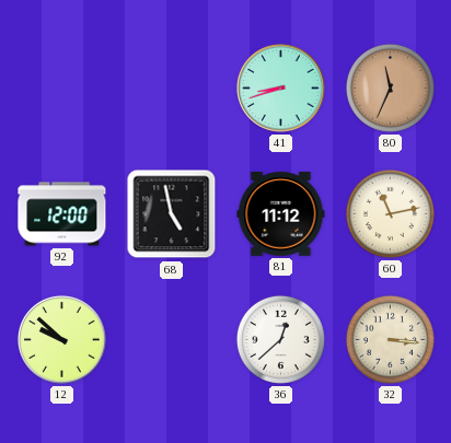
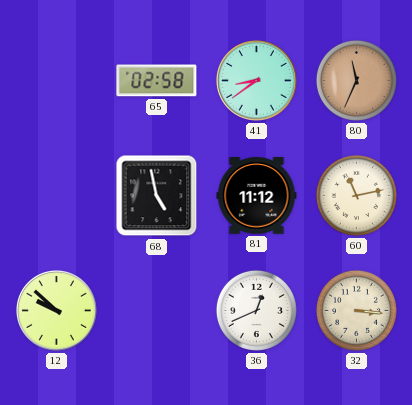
65: none -> 02:58
41: 8:42 -> 8:39
92: 12:00 -> none
36: 12:38 -> 12:41
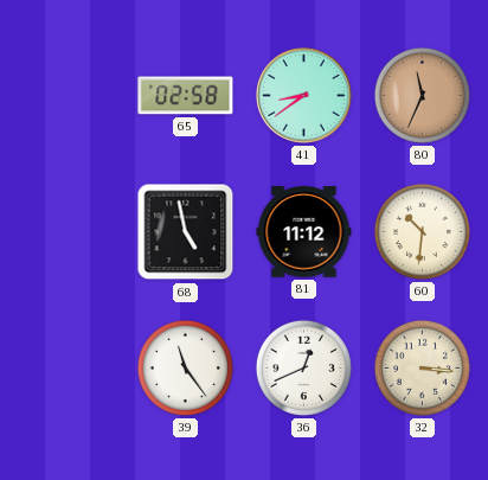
60: 11:13 -> 10:31
12: 9:52 -> none
39: none -> 11:24
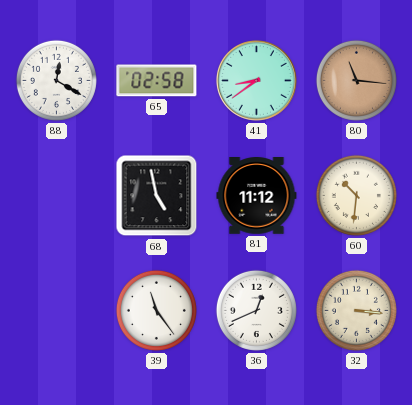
88: none -> 12:20
80: 11:34 -> 11:16
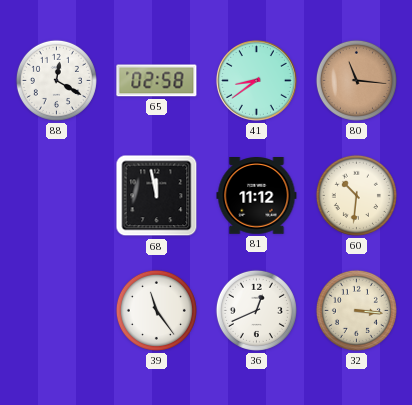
68: 4:58 -> 11:58
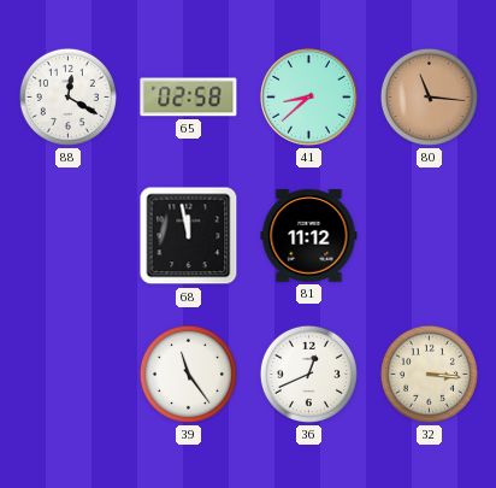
41: 8:39 -> 8:38
60: 10:31 -> none
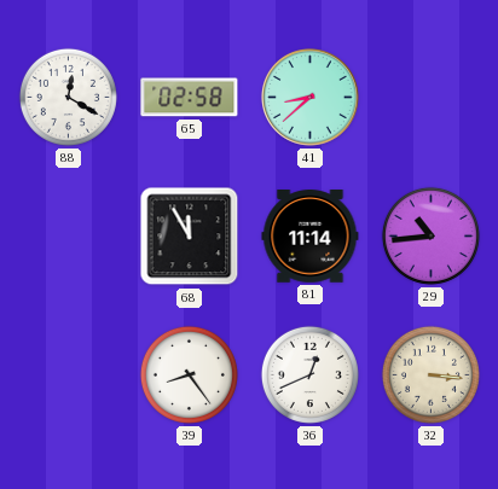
80: 11:16 -> none
68: 11:58 -> 11:55
81: 11:12 -> 11:14
29: none -> 10:44
39: 11:24 -> 8:24
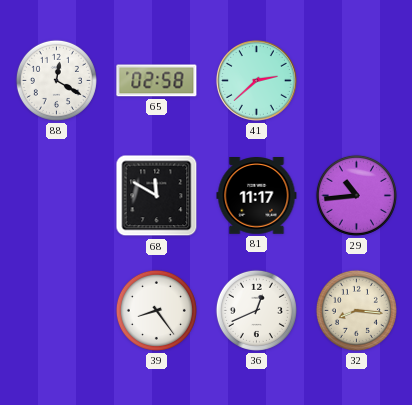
41: 8:38 -> 2:38
68: 11:55 -> 11:50
81: 11:14 -> 11:17
32: 3:16 -> 8:16
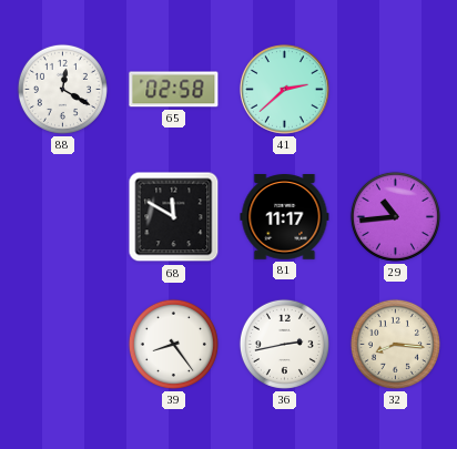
36: 12:41 -> 2:43
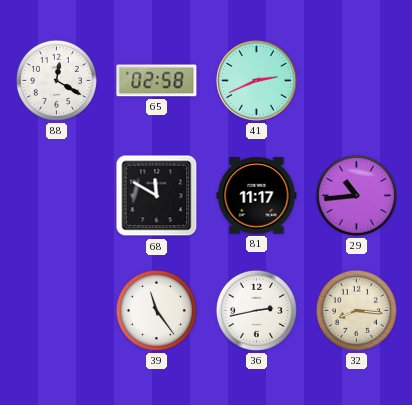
41: 2:38 -> 2:41
39: 8:24 -> 11:24
